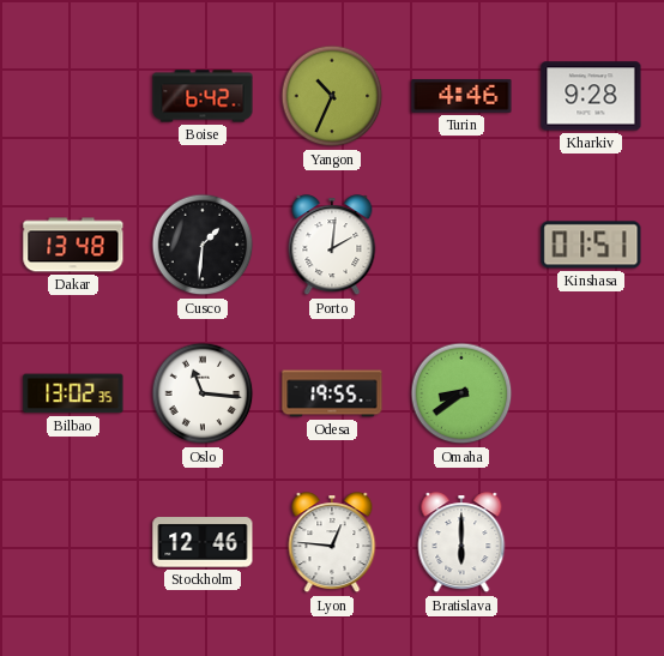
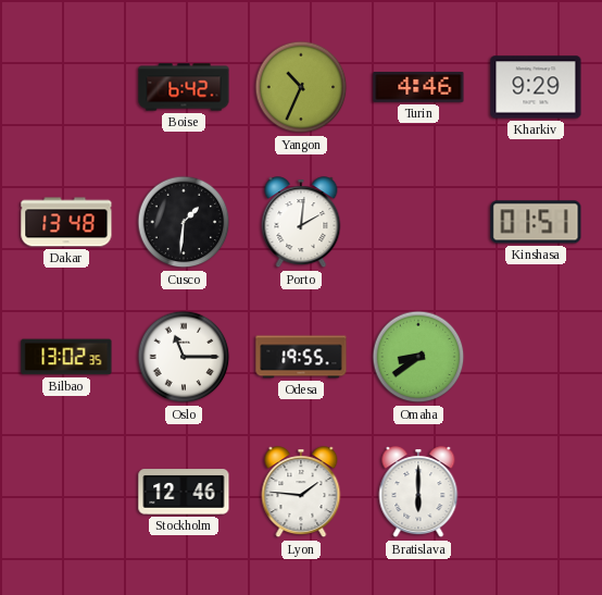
Kharkiv: 9:28 -> 9:29
Oslo: 11:16 -> 11:15
Lyon: 12:46 -> 1:46
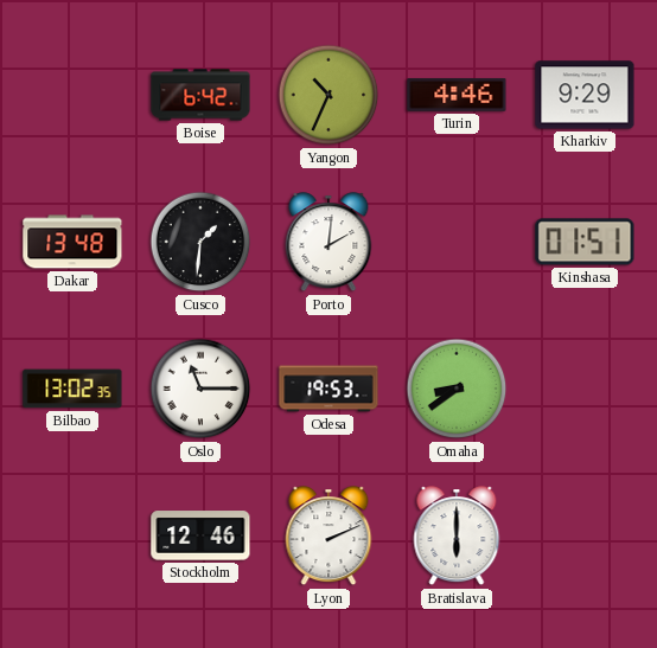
Odesa: 19:55 -> 19:53
Lyon: 1:46 -> 2:11
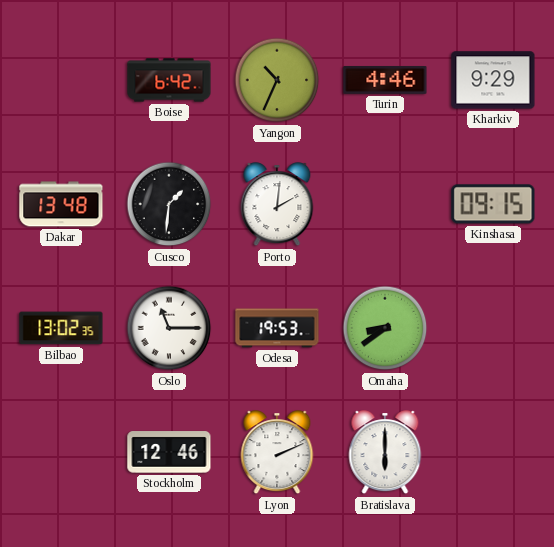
Kinshasa: 01:51 -> 09:15
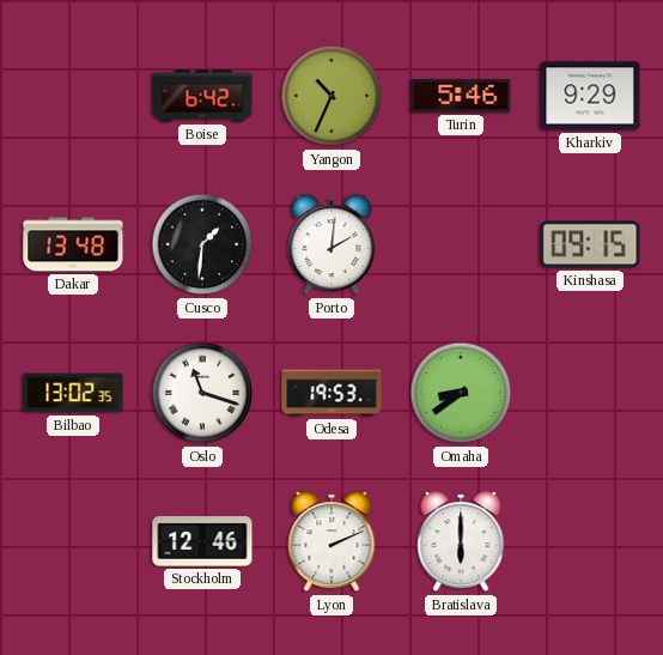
Turin: 4:46 -> 5:46
Oslo: 11:15 -> 11:18
